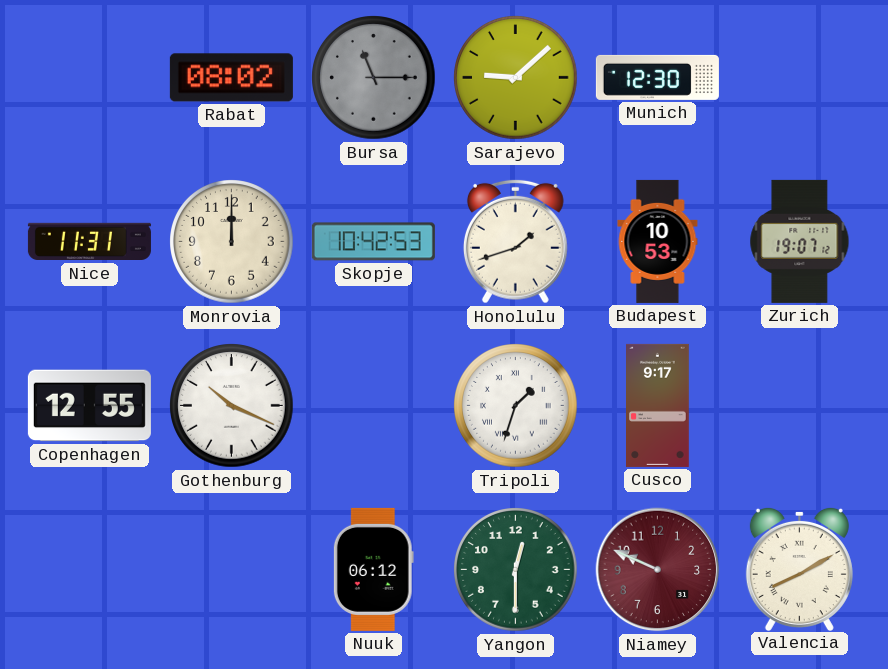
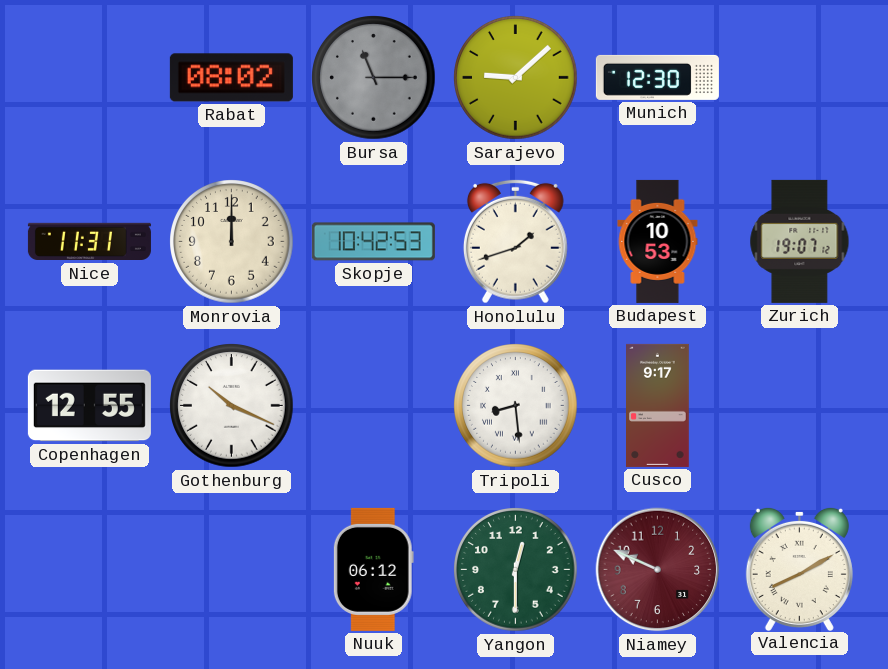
Tripoli: 1:33 -> 8:29
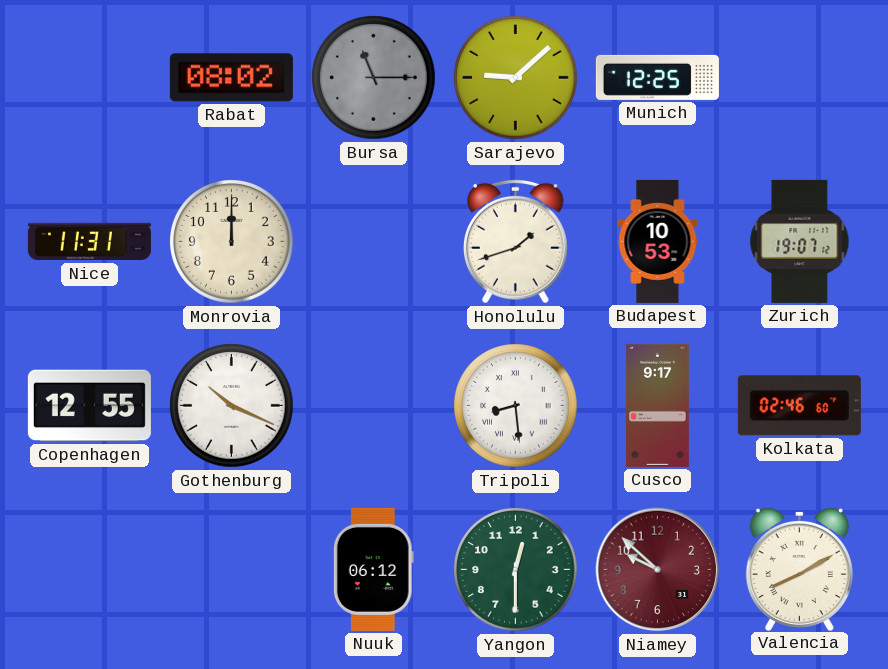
Munich: 12:30 -> 12:25
Skopje: 10:42 -> none
Kolkata: none -> 02:46
Niamey: 9:49 -> 9:52
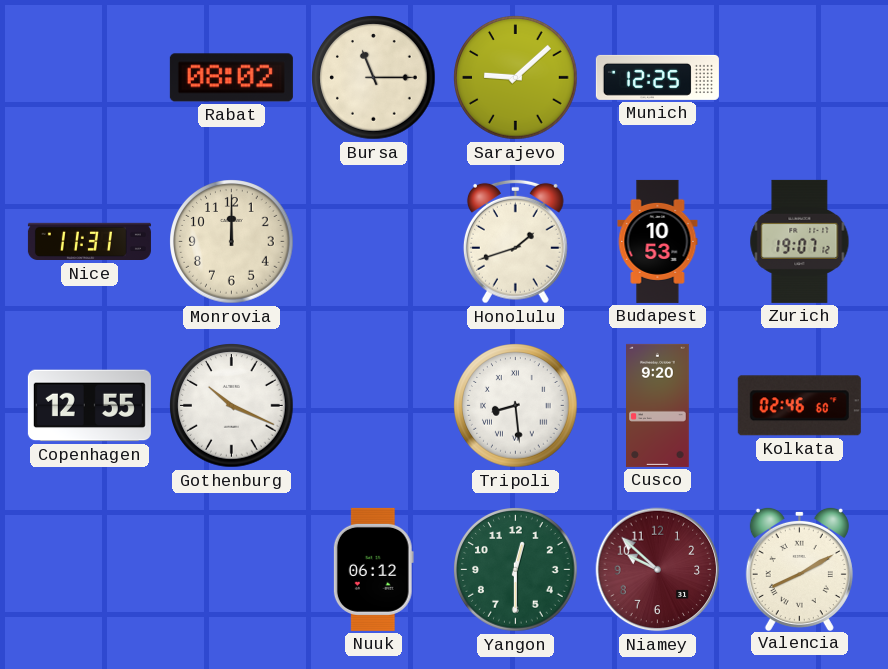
Bursa dial: grey -> cream
Cusco: 9:17 -> 9:20
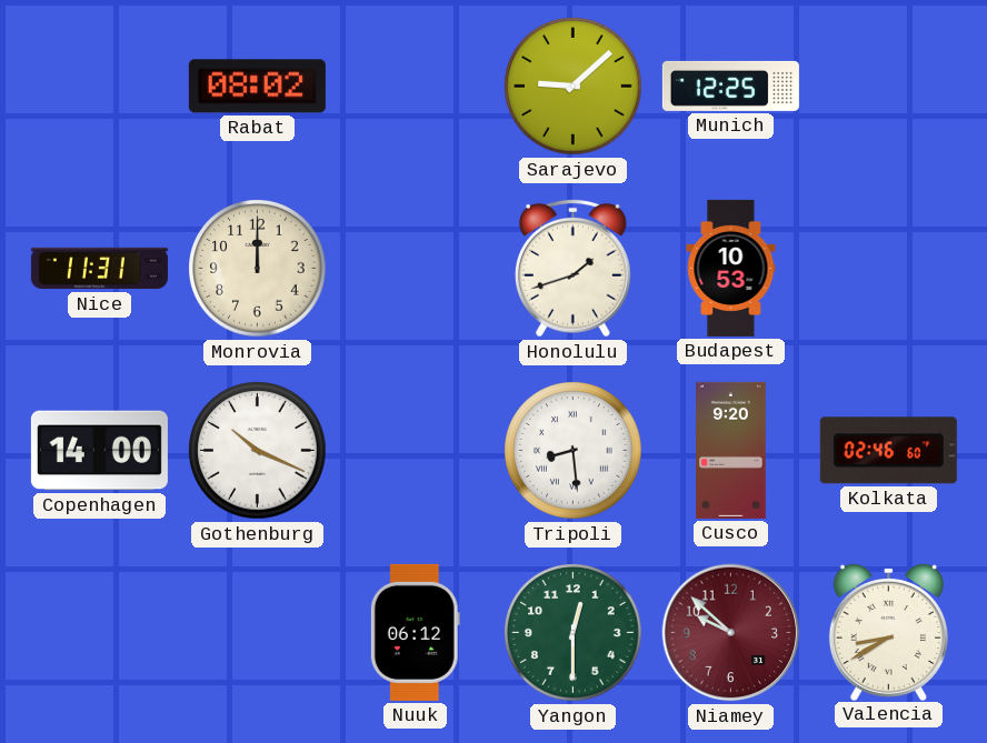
Bursa: 11:15 -> none
Zurich: 19:07 -> none
Copenhagen: 12:55 -> 14:00
Valencia: 8:10 -> 8:40
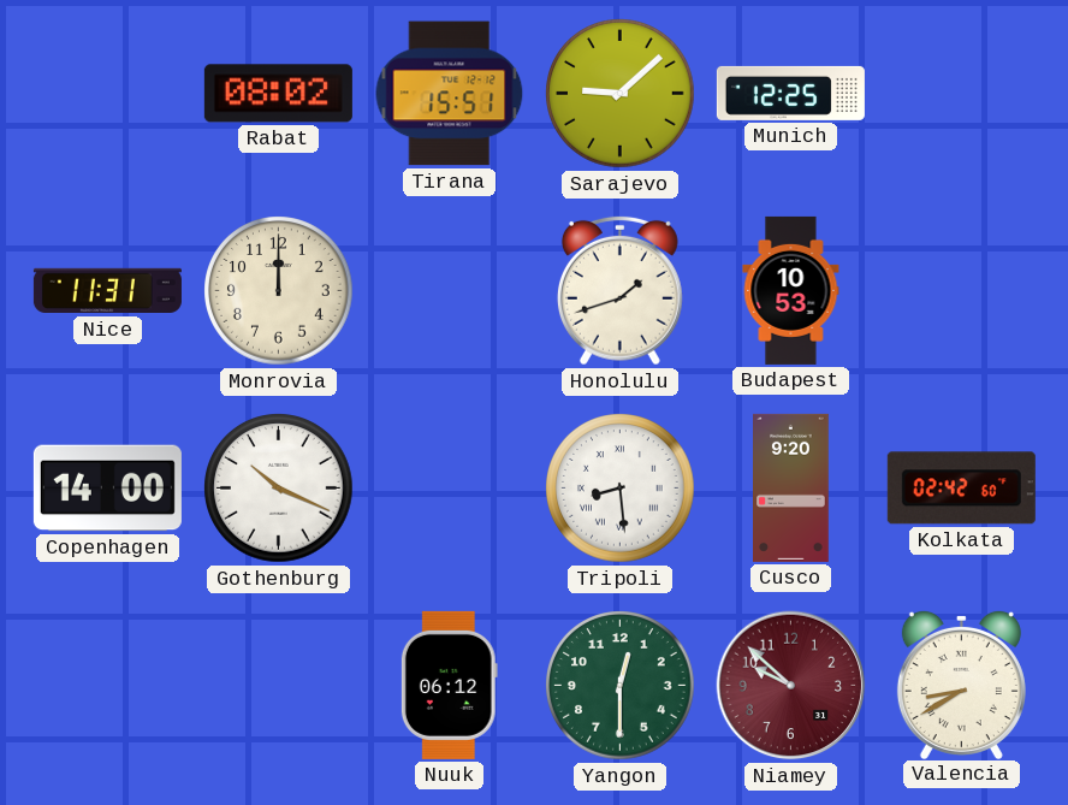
Tirana: none -> 15:51
Kolkata: 02:46 -> 02:42
